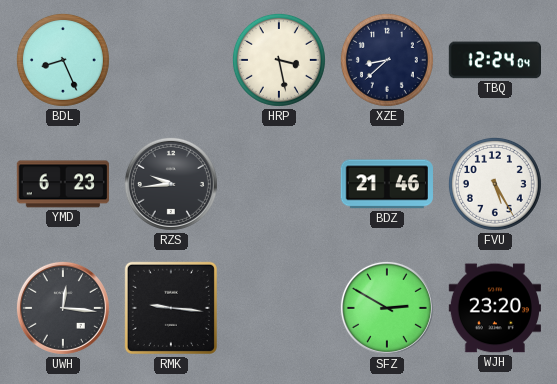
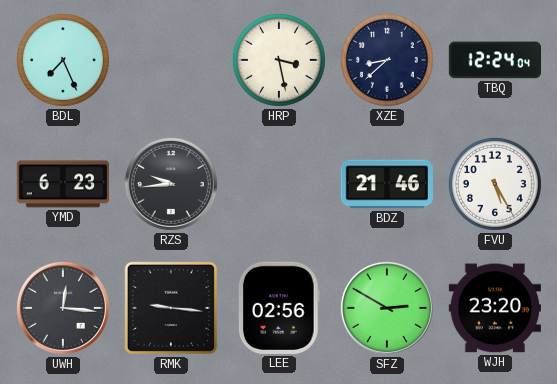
BDL: 8:26 -> 7:26
LEE: none -> 02:56
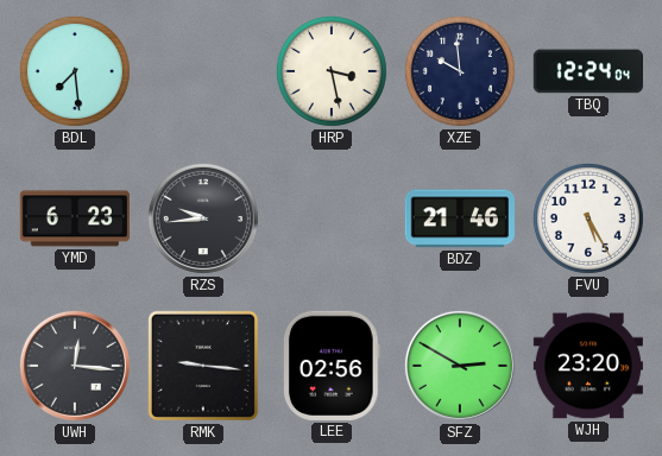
BDL: 7:26 -> 7:29
XZE: 8:38 -> 9:59
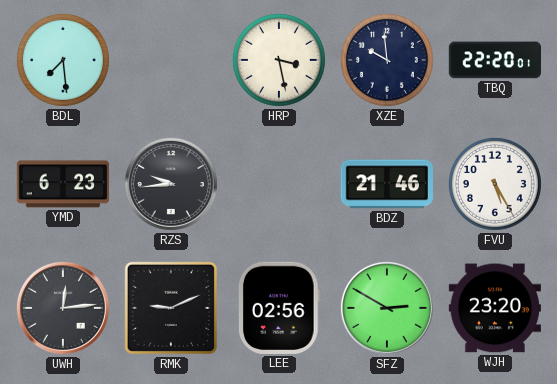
TBQ: 12:24 -> 22:20
UWH: 12:16 -> 12:14
RMK: 9:16 -> 9:11
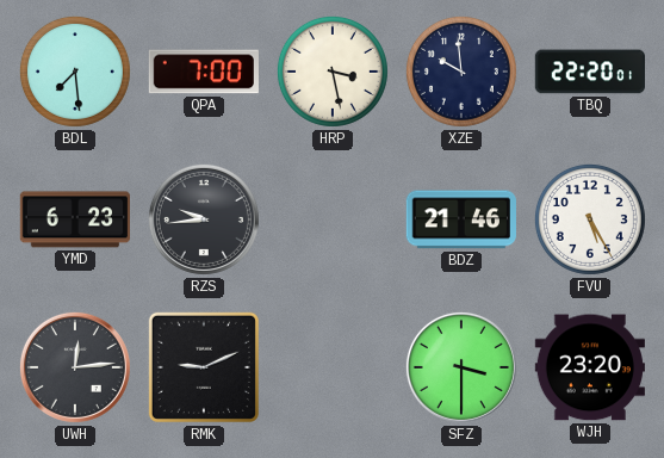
QPA: none -> 7:00
LEE: 02:56 -> none
SFZ: 2:50 -> 3:30
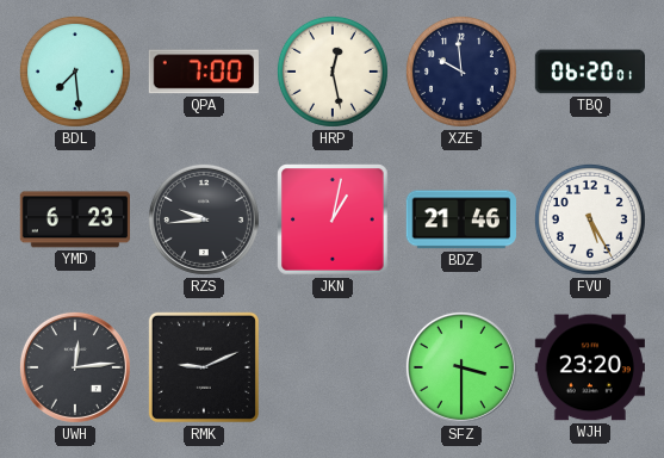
HRP: 3:28 -> 12:28
TBQ: 22:20 -> 06:20
JKN: none -> 1:02
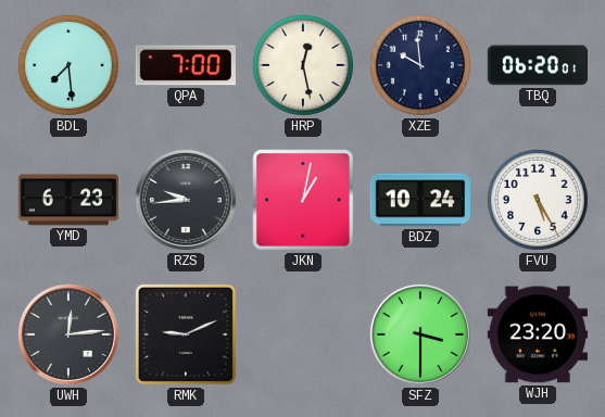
BDZ: 21:46 -> 10:24
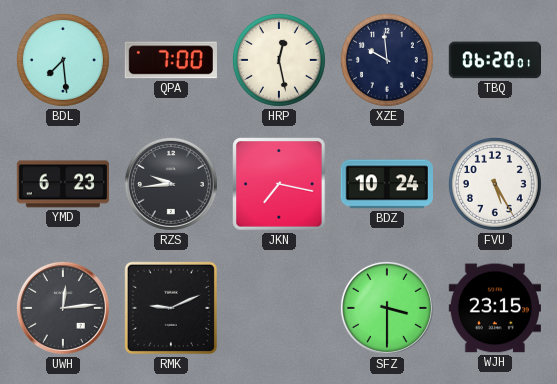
JKN: 1:02 -> 7:17
WJH: 23:20 -> 23:15
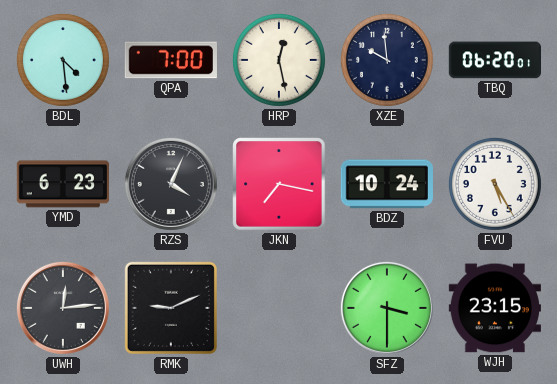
BDL: 7:29 -> 4:29
RZS: 9:44 -> 4:04
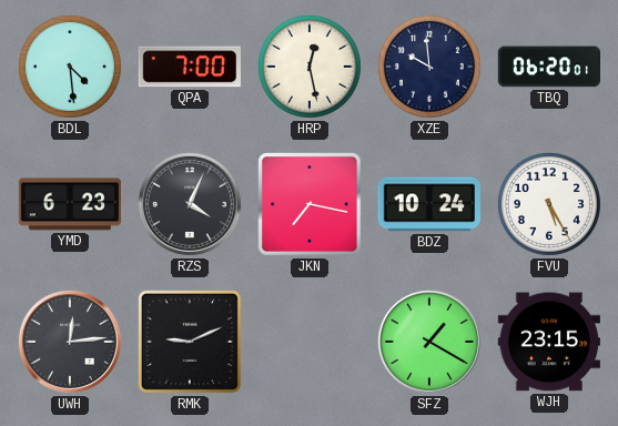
SFZ: 3:30 -> 1:20
